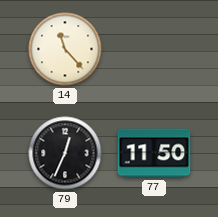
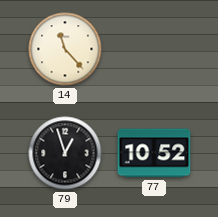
79: 12:34 -> 12:57
77: 11:50 -> 10:52
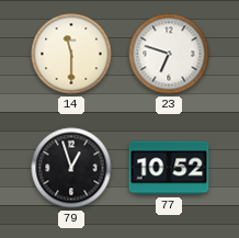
14: 11:23 -> 11:30
23: none -> 6:48
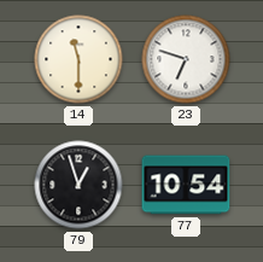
77: 10:52 -> 10:54
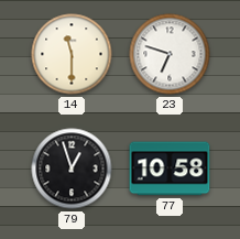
77: 10:54 -> 10:58
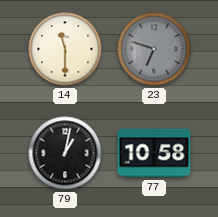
23 dial: white -> grey
79: 12:57 -> 1:02
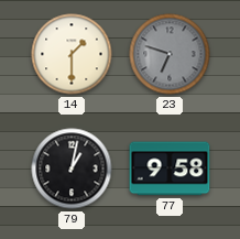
14: 11:30 -> 1:30
77: 10:58 -> 9:58
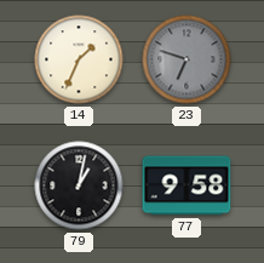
14: 1:30 -> 1:34
